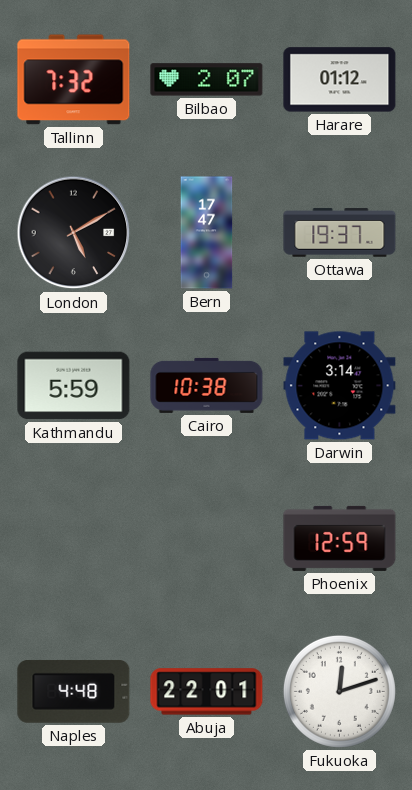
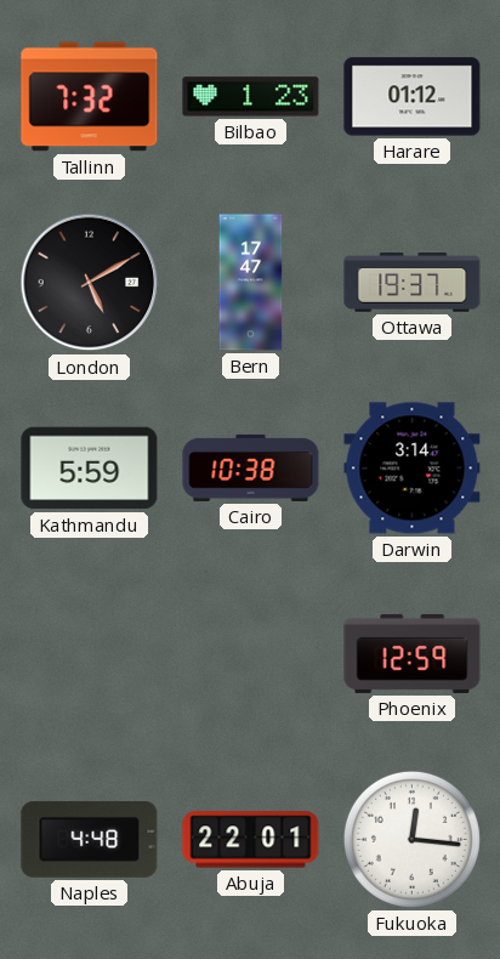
Bilbao: 2:07 -> 1:23
Fukuoka: 12:12 -> 12:16
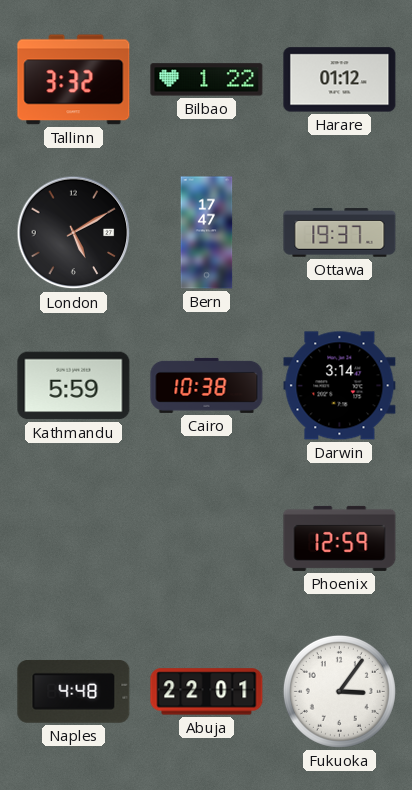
Tallinn: 7:32 -> 3:32
Bilbao: 1:23 -> 1:22
Fukuoka: 12:16 -> 3:06
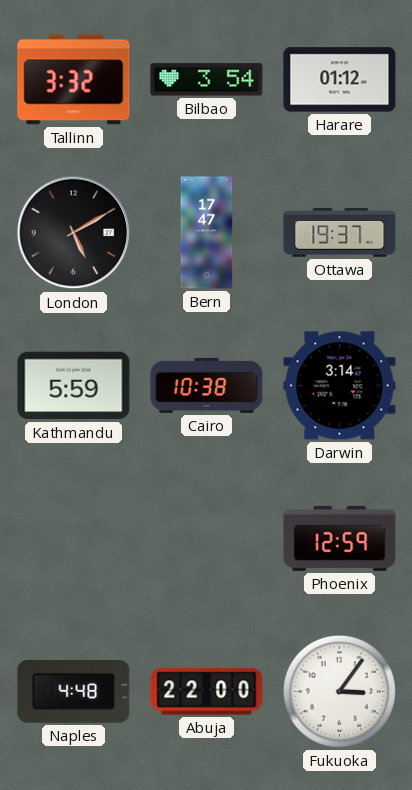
Bilbao: 1:22 -> 3:54
Abuja: 22:01 -> 22:00
